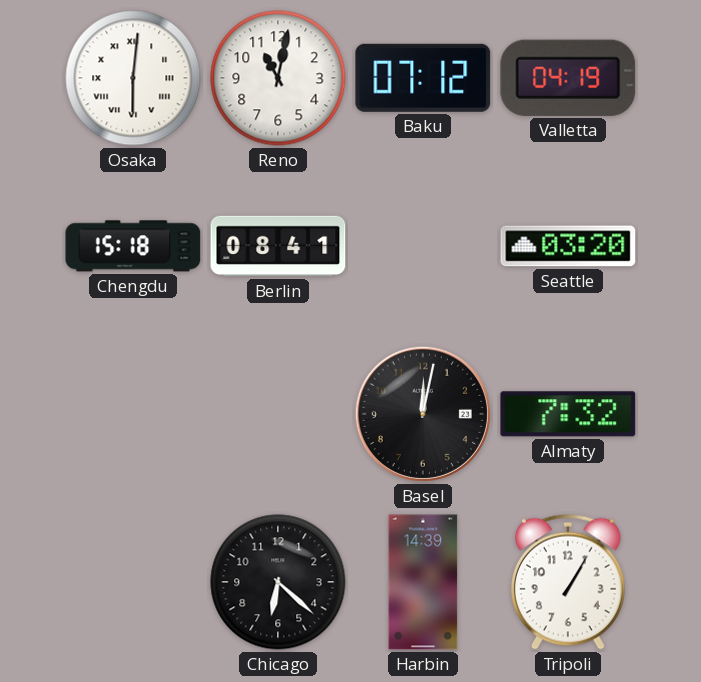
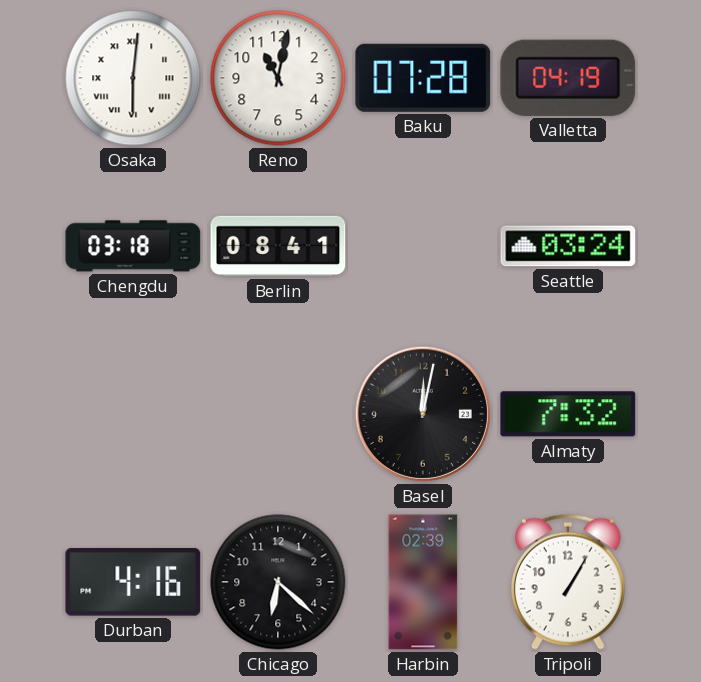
Baku: 07:12 -> 07:28
Chengdu: 15:18 -> 03:18
Seattle: 03:20 -> 03:24
Durban: none -> 4:16
Harbin: 14:39 -> 02:39
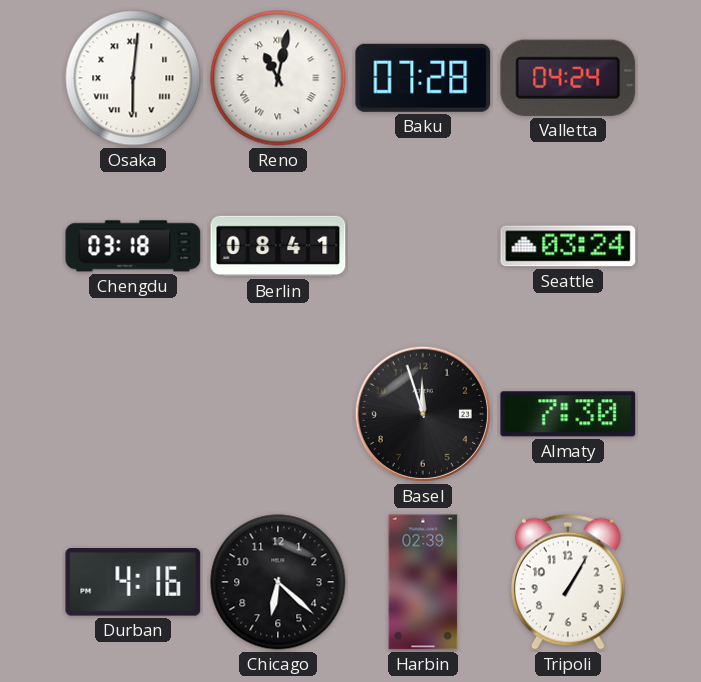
Reno numerals: Arabic -> Roman
Valletta: 04:19 -> 04:24
Basel: 12:02 -> 11:57
Almaty: 7:32 -> 7:30
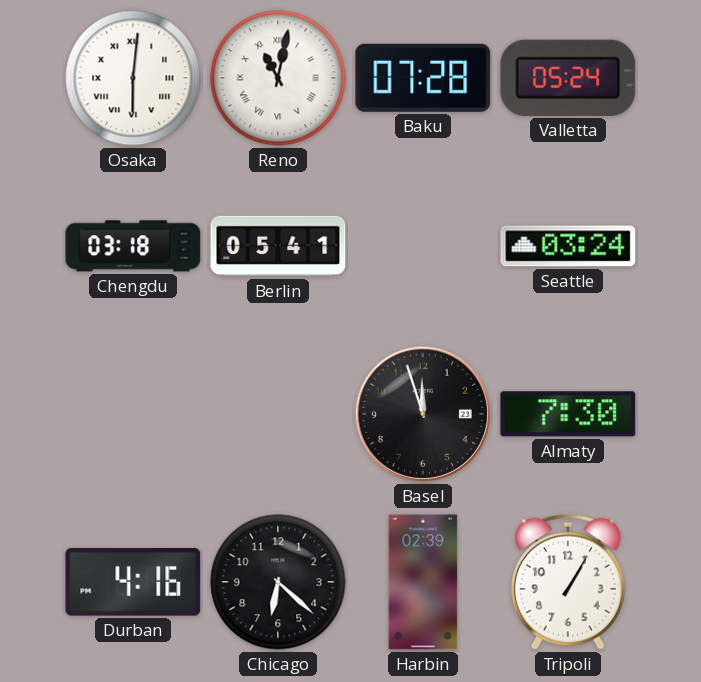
Valletta: 04:24 -> 05:24
Berlin: 08:41 -> 05:41
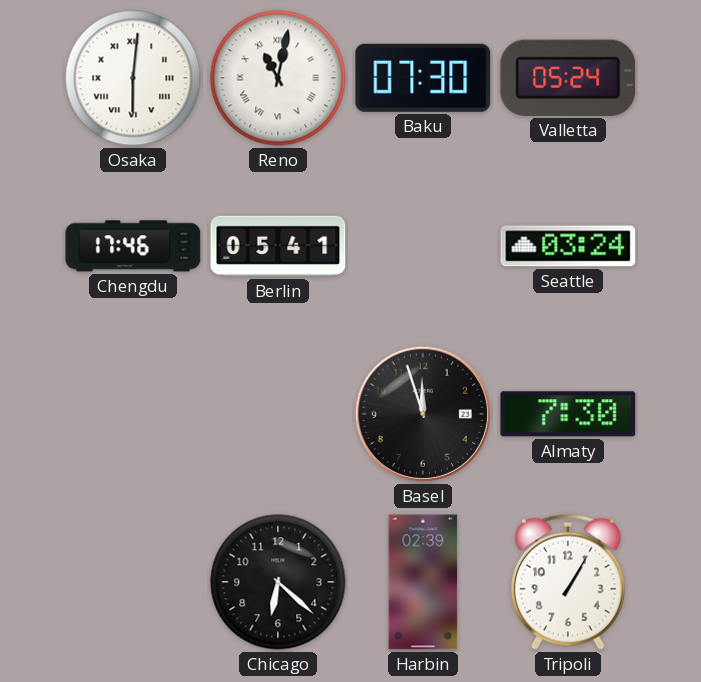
Baku: 07:28 -> 07:30
Chengdu: 03:18 -> 17:46
Durban: 4:16 -> none
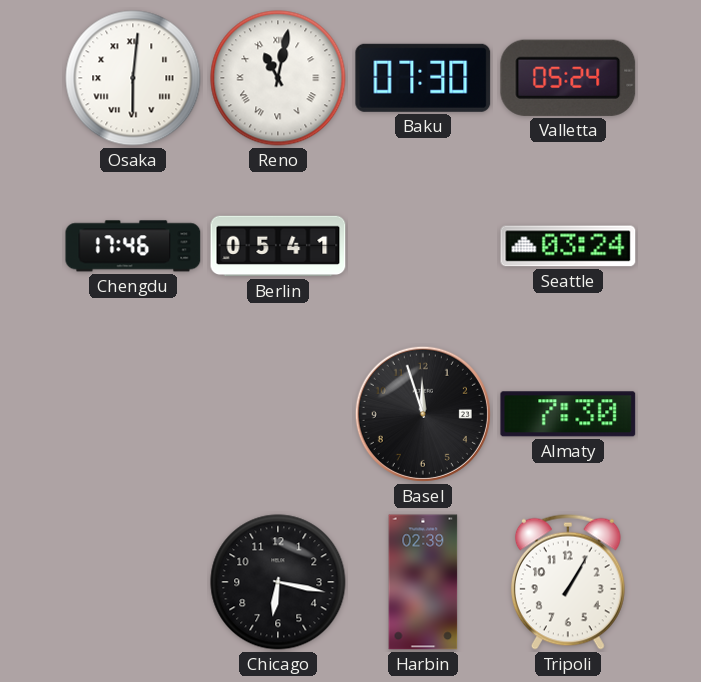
Chicago: 6:22 -> 6:17
